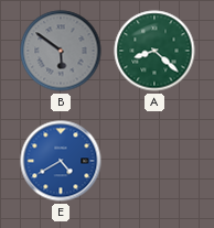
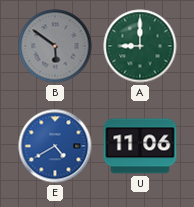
A: 8:22 -> 9:00
U: none -> 11:06
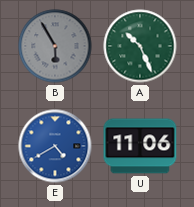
B: 5:51 -> 5:55
A: 9:00 -> 10:26
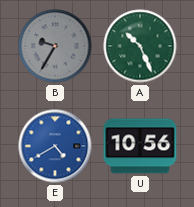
B: 5:55 -> 9:35
U: 11:06 -> 10:56
